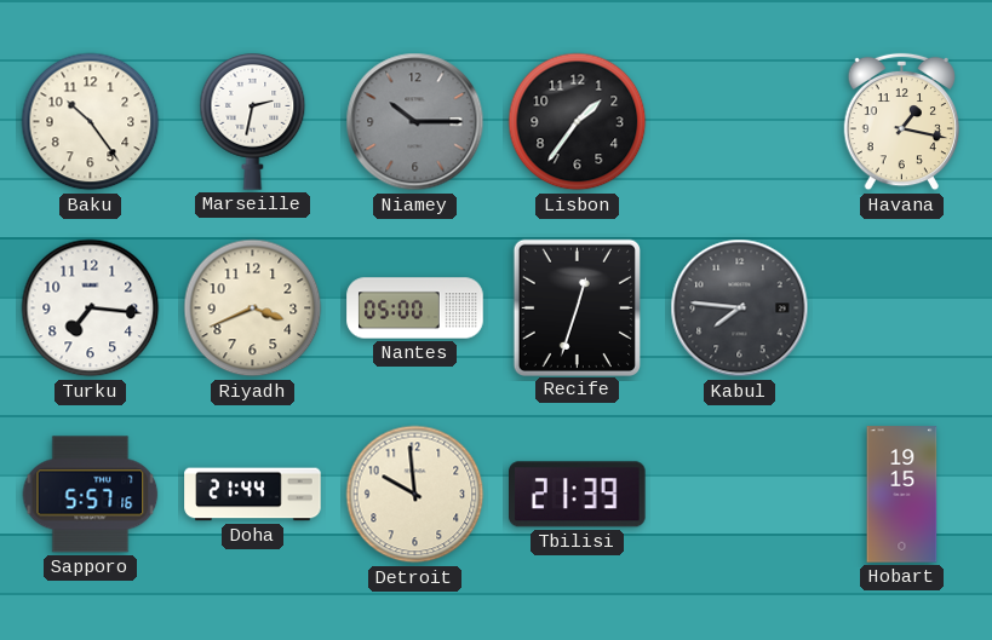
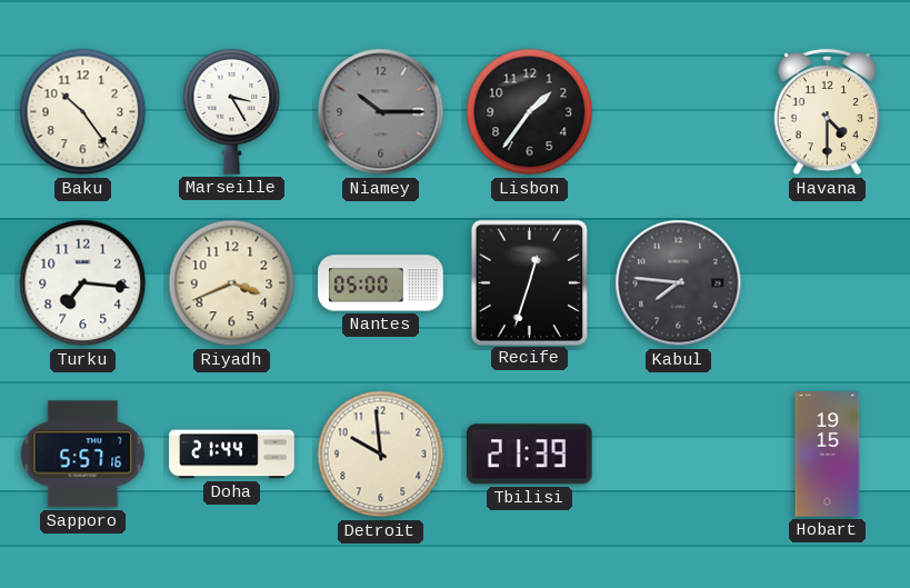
Marseille: 2:32 -> 3:25
Havana: 1:17 -> 4:30
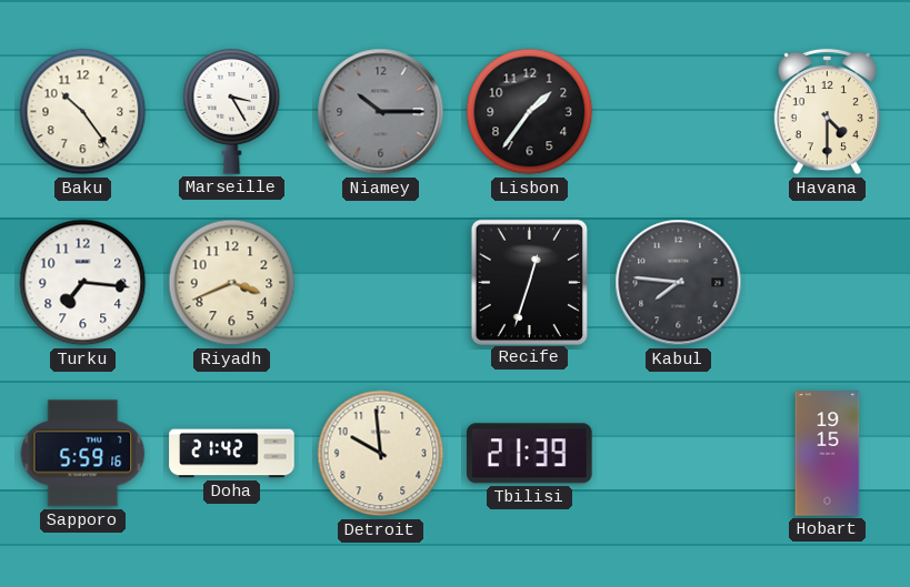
Nantes: 05:00 -> none
Sapporo: 5:57 -> 5:59
Doha: 21:44 -> 21:42
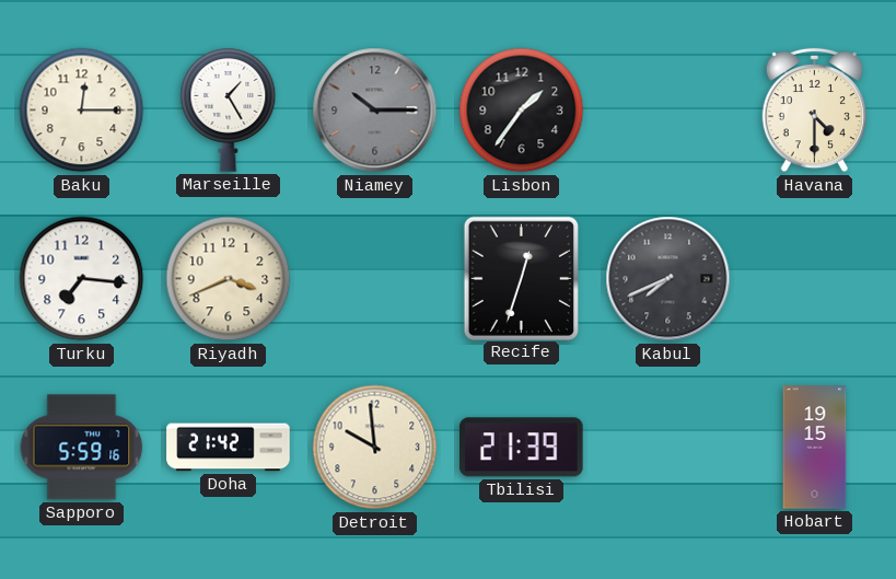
Baku: 10:24 -> 12:15
Marseille: 3:25 -> 1:25
Kabul: 7:46 -> 7:41
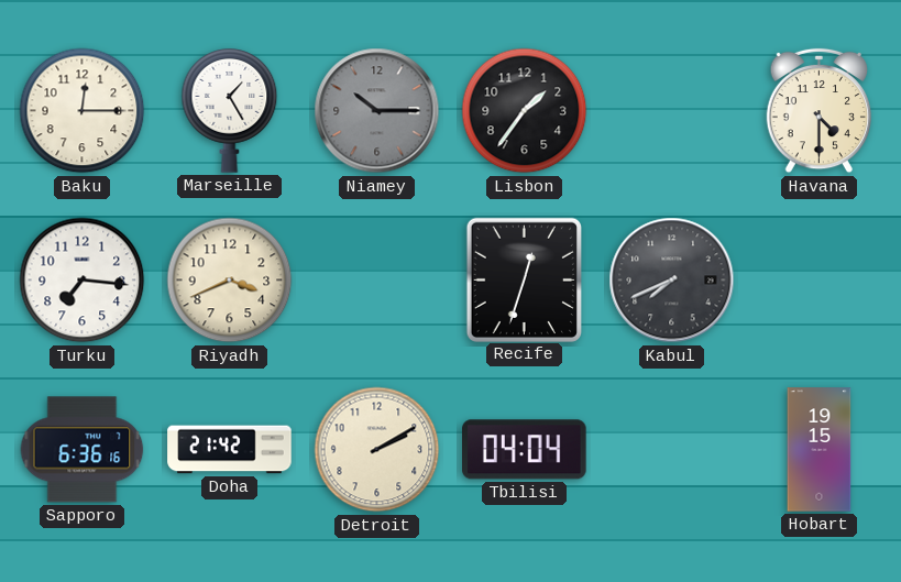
Sapporo: 5:59 -> 6:36
Detroit: 9:59 -> 2:10
Tbilisi: 21:39 -> 04:04
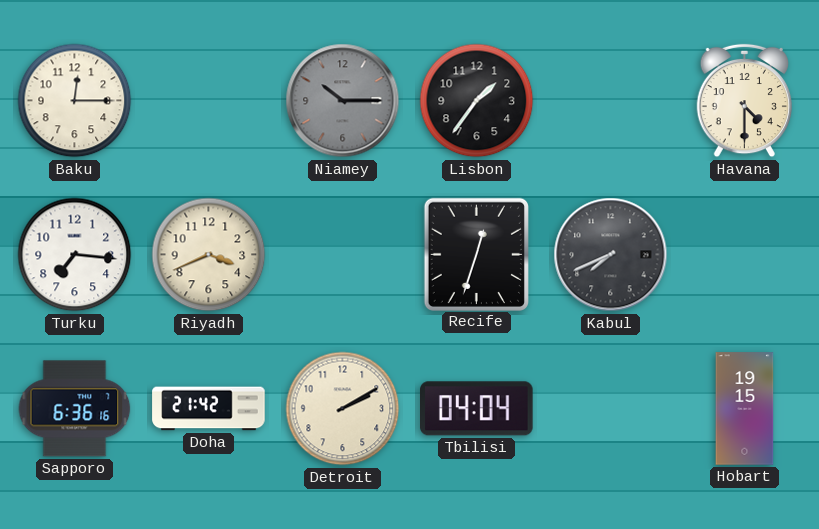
Marseille: 1:25 -> none
